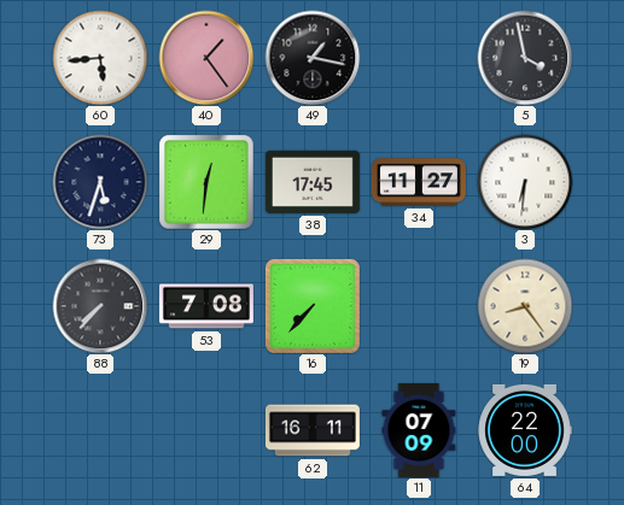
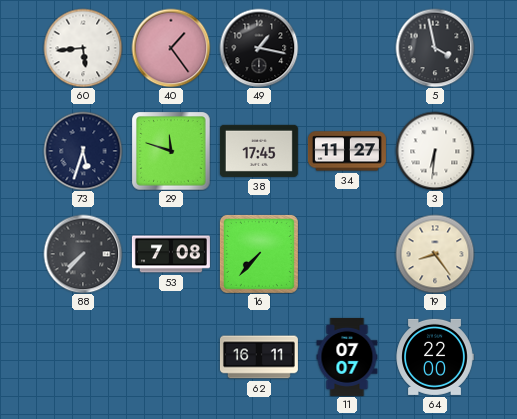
29: 12:31 -> 11:48
11: 07:09 -> 07:07
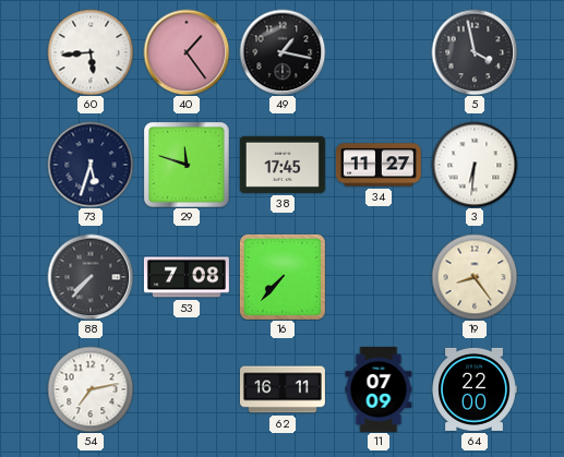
54: none -> 7:13
11: 07:07 -> 07:09
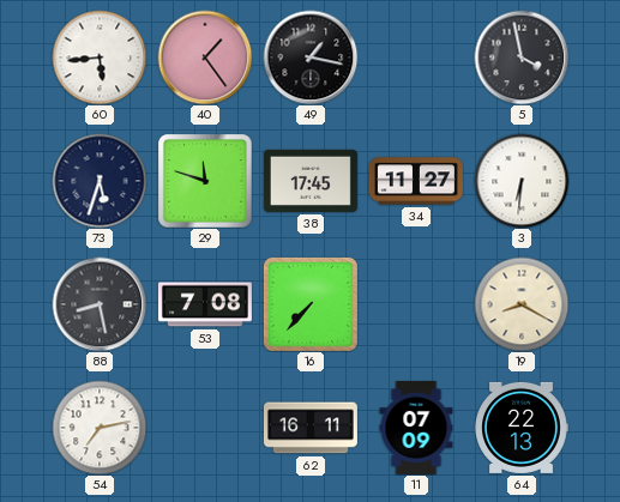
88: 7:37 -> 8:28
19: 8:24 -> 8:20
64: 22:00 -> 22:13
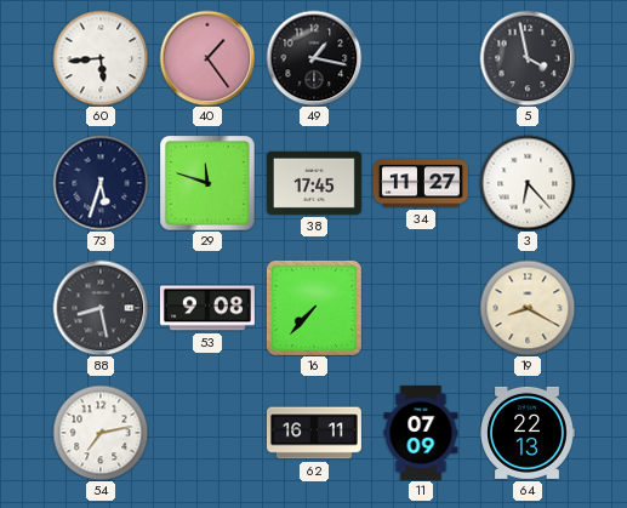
3: 6:31 -> 6:23
53: 7:08 -> 9:08
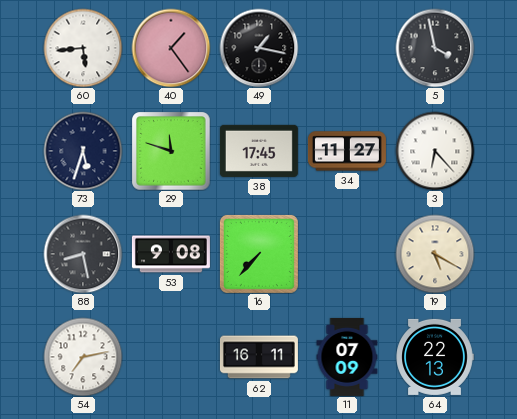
19: 8:20 -> 5:20
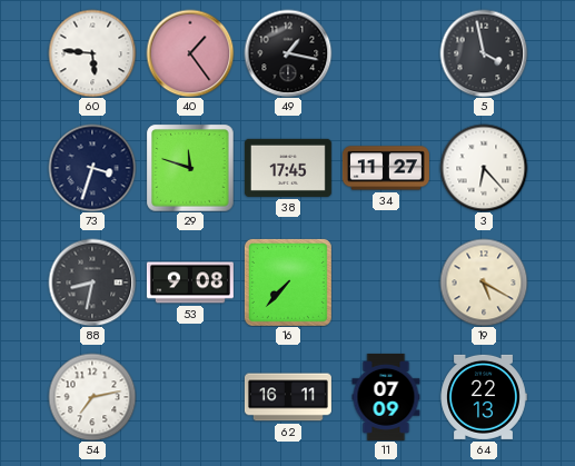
60: 5:44 -> 5:46
73: 5:33 -> 3:33
88: 8:28 -> 8:32
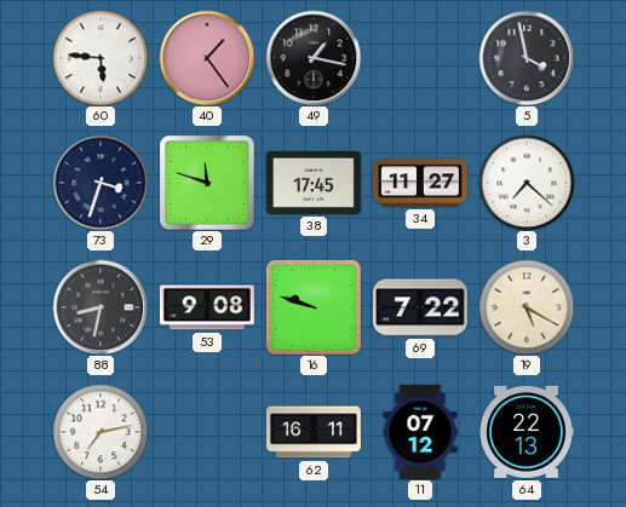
3: 6:23 -> 7:22
16: 7:37 -> 9:48
69: none -> 7:22
11: 07:09 -> 07:12
